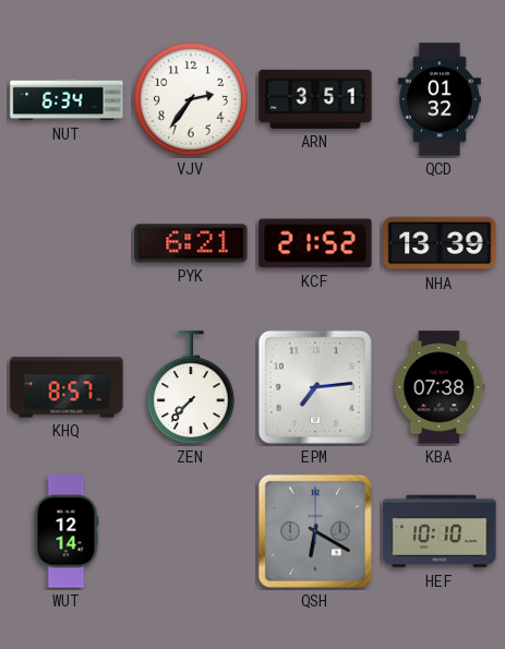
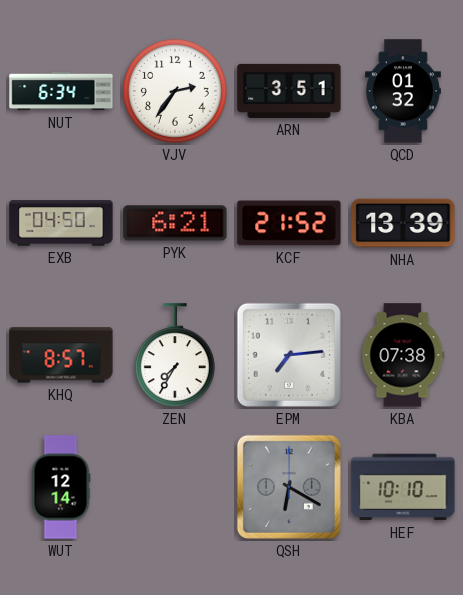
EXB: none -> 04:50
ZEN: 7:37 -> 7:35
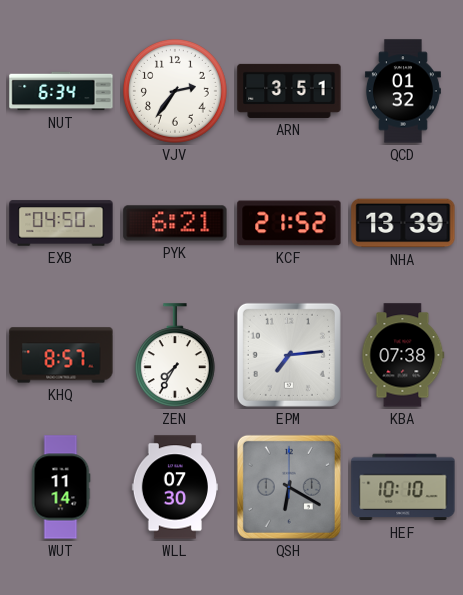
WUT: 12:14 -> 11:14
WLL: none -> 07:30
